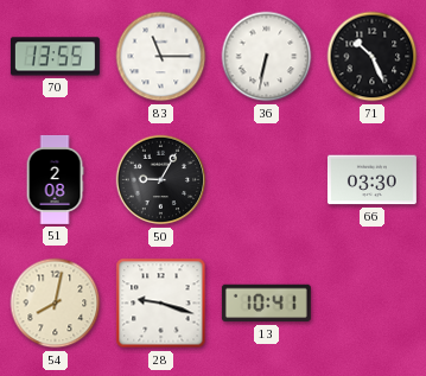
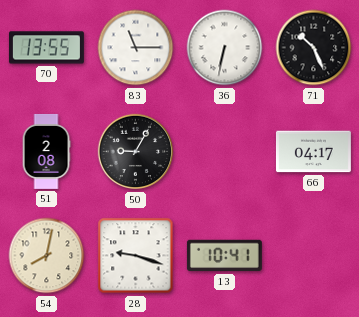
66: 03:30 -> 04:17
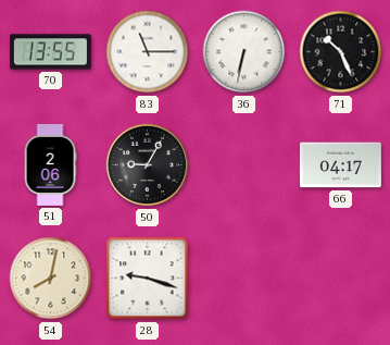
51: 2:08 -> 2:06
13: 10:41 -> none
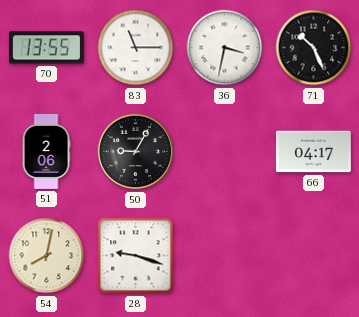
36: 6:32 -> 3:32
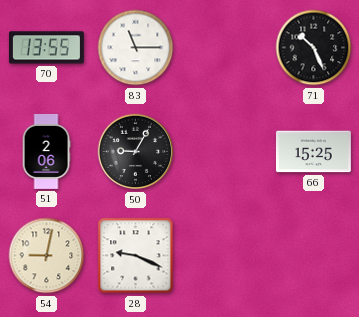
36: 3:32 -> none
66: 04:17 -> 15:25
54: 8:02 -> 9:02
28: 9:18 -> 9:19
